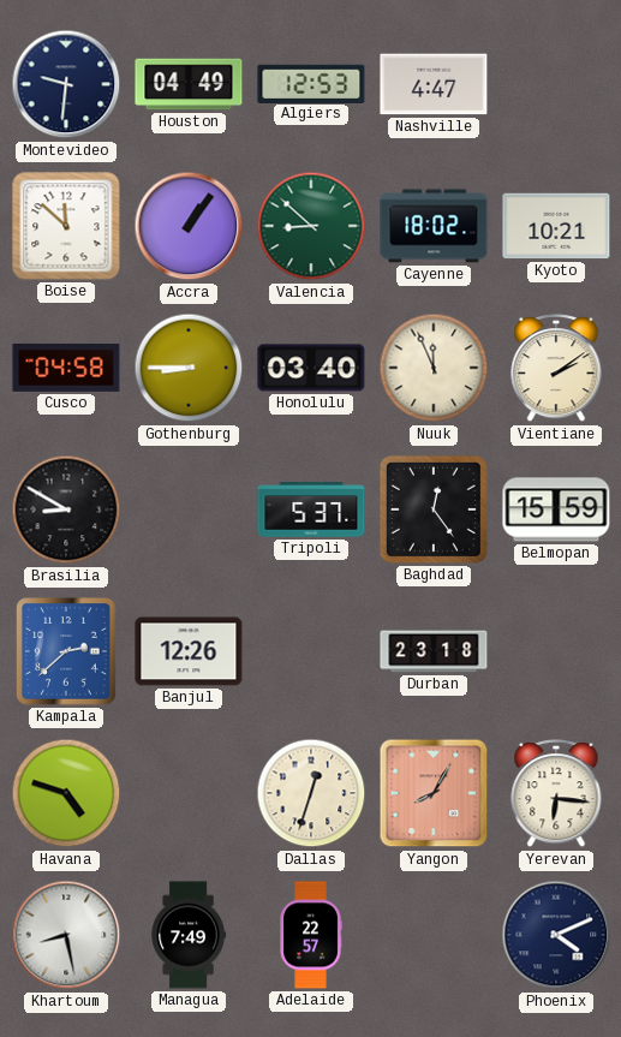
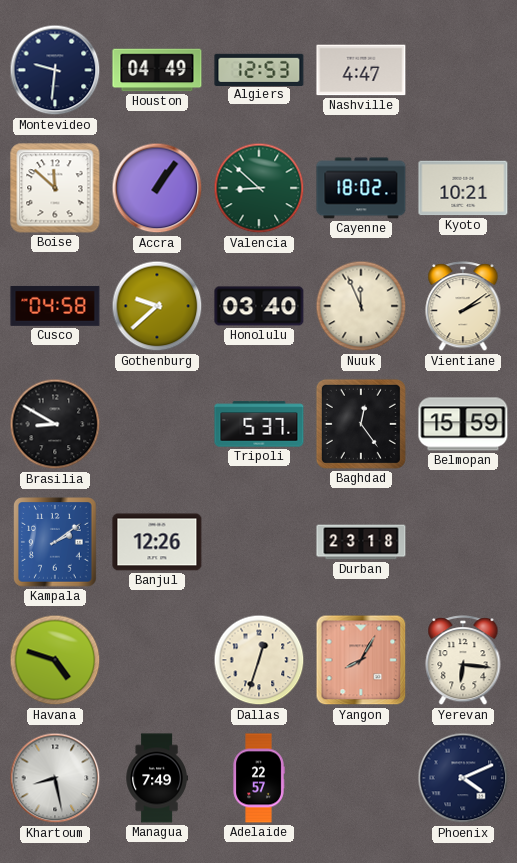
Gothenburg: 8:45 -> 9:38
Kampala: 2:38 -> 2:09
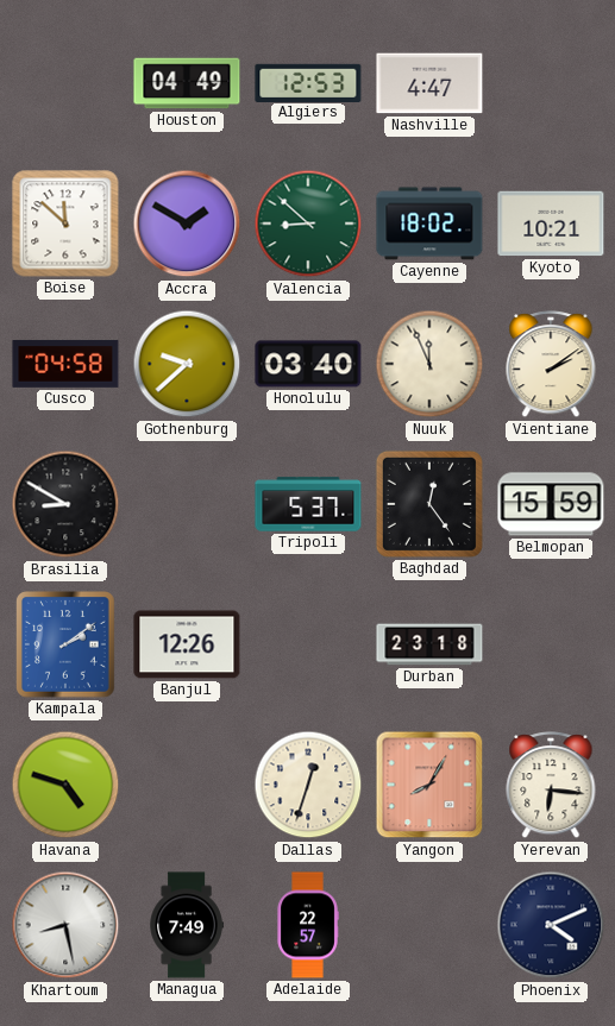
Montevideo: 9:31 -> none
Accra: 1:06 -> 1:50
